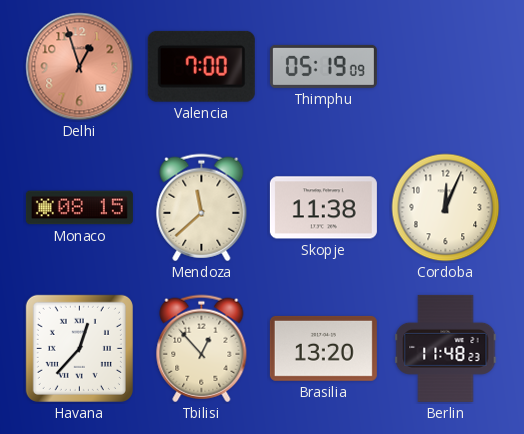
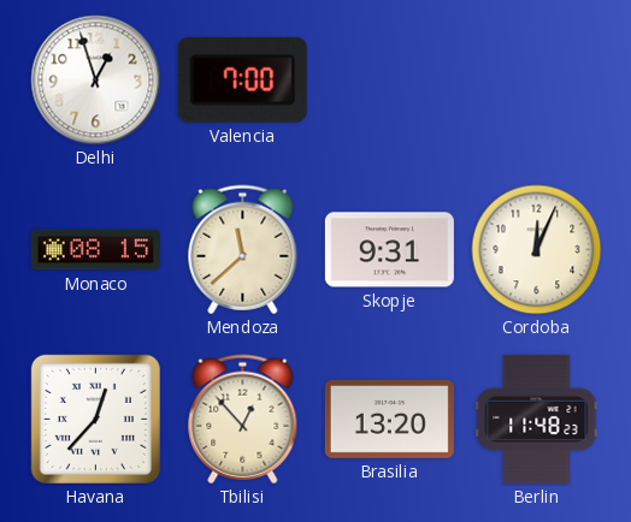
Delhi dial: salmon -> white
Thimphu: 05:19 -> none
Skopje: 11:38 -> 9:31
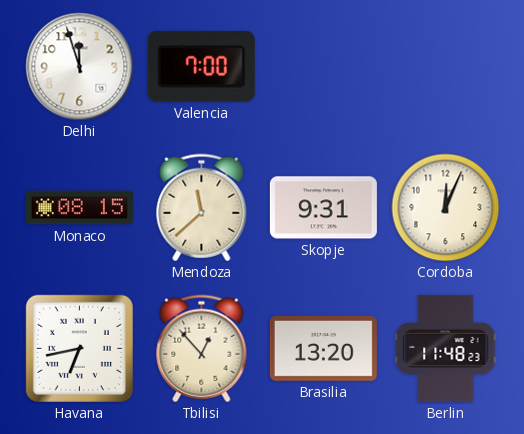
Delhi: 12:57 -> 11:57
Havana: 12:37 -> 6:43
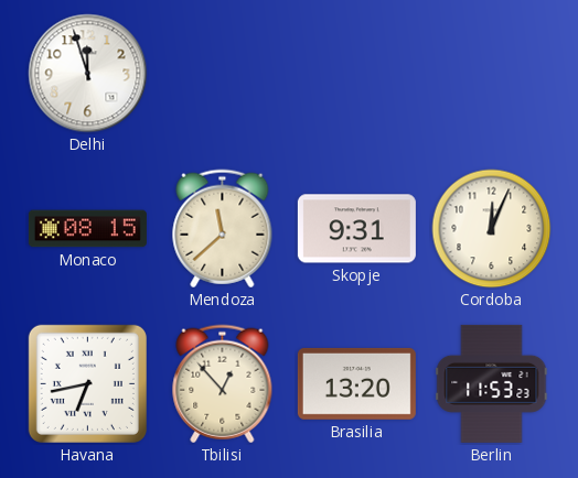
Valencia: 7:00 -> none
Berlin: 11:48 -> 11:53
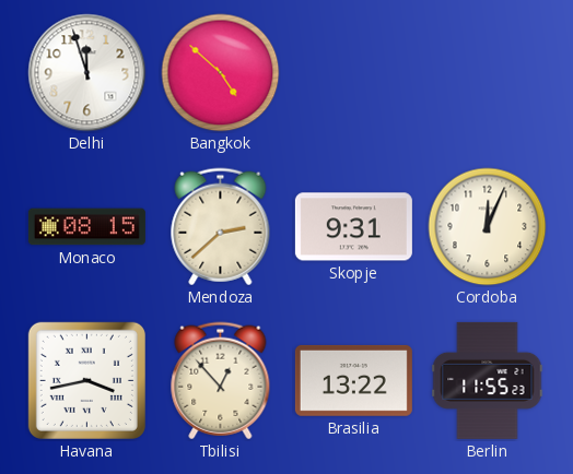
Bangkok: none -> 4:52
Mendoza: 11:38 -> 2:38
Havana: 6:43 -> 3:43
Brasilia: 13:20 -> 13:22
Berlin: 11:53 -> 11:55
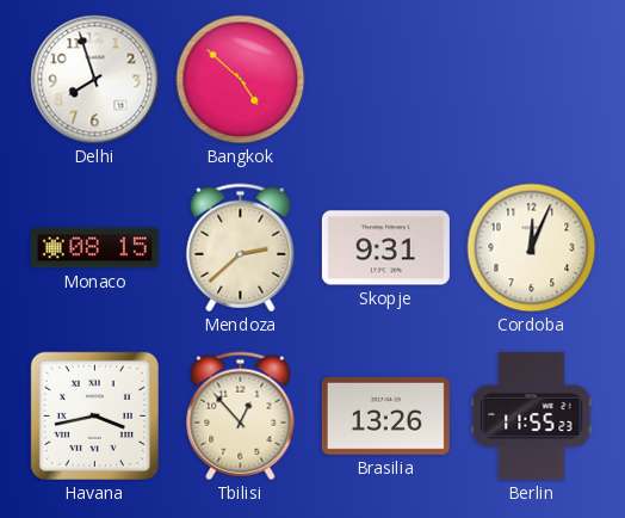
Delhi: 11:57 -> 7:57
Brasilia: 13:22 -> 13:26
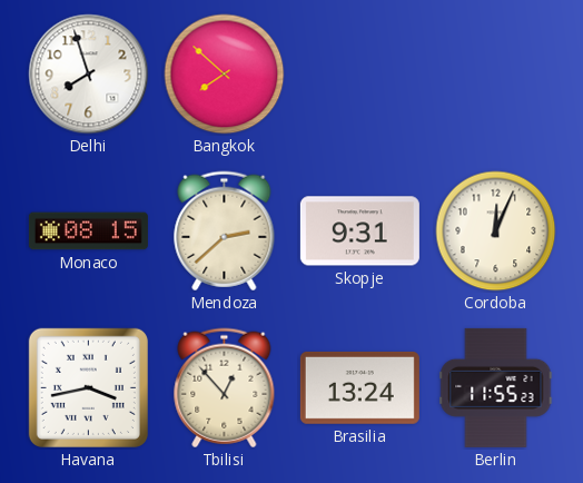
Bangkok: 4:52 -> 7:52
Brasilia: 13:26 -> 13:24
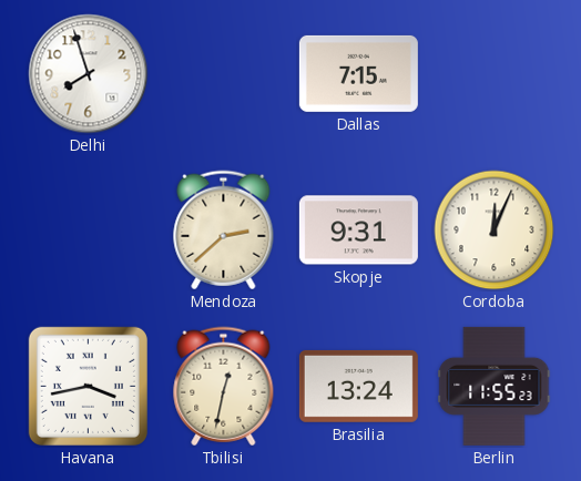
Bangkok: 7:52 -> none
Dallas: none -> 7:15
Monaco: 08:15 -> none
Tbilisi: 12:53 -> 12:32
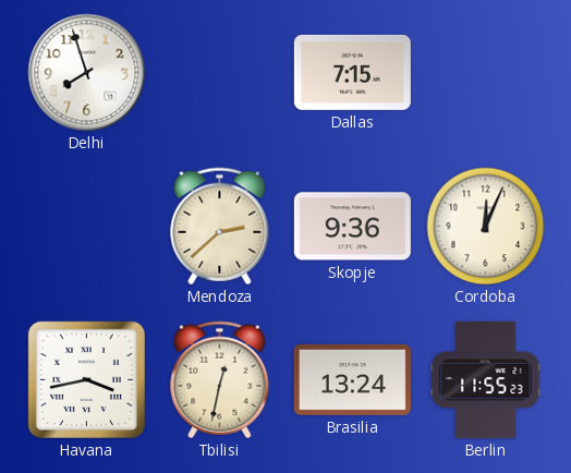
Skopje: 9:31 -> 9:36
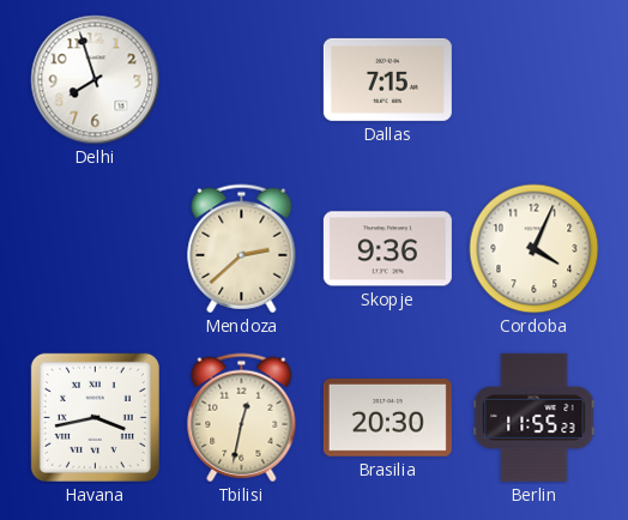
Cordoba: 12:04 -> 4:04
Brasilia: 13:24 -> 20:30
